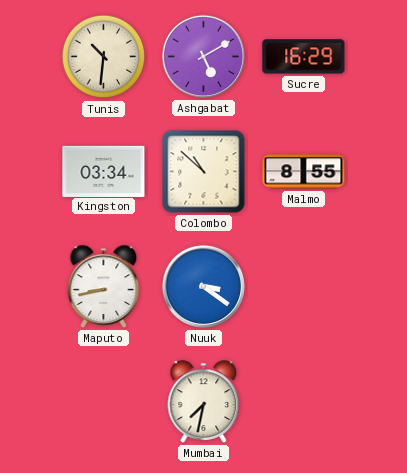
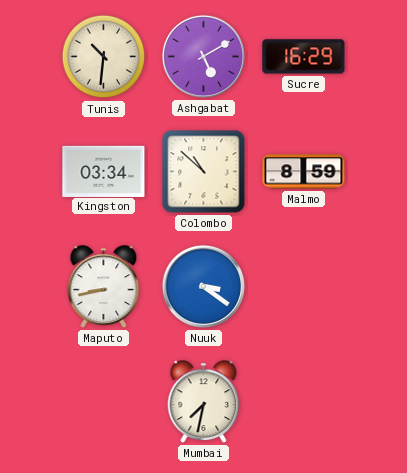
Malmo: 8:55 -> 8:59
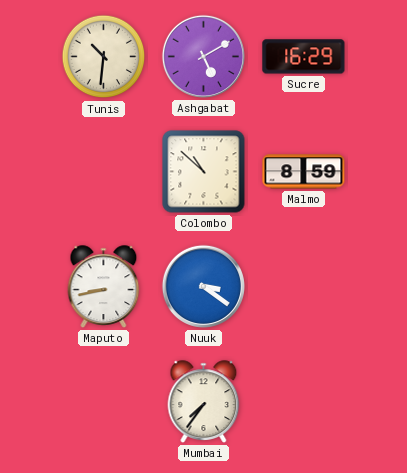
Kingston: 03:34 -> none
Mumbai: 7:32 -> 7:36
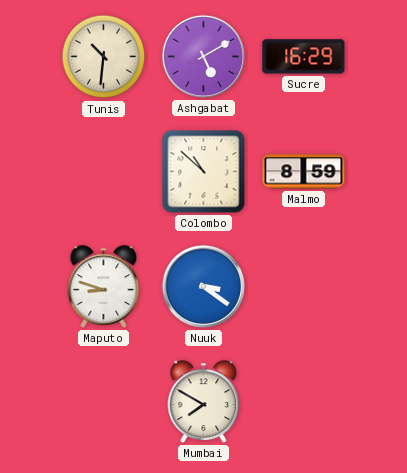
Maputo: 8:43 -> 8:48
Mumbai: 7:36 -> 7:50
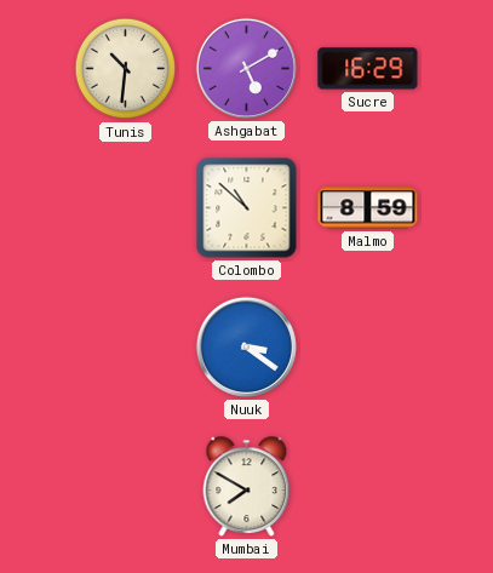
Maputo: 8:48 -> none
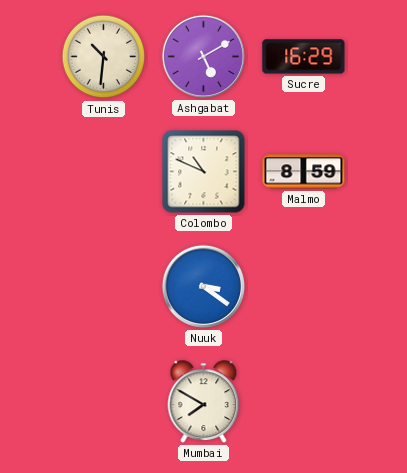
Colombo: 10:52 -> 10:49
